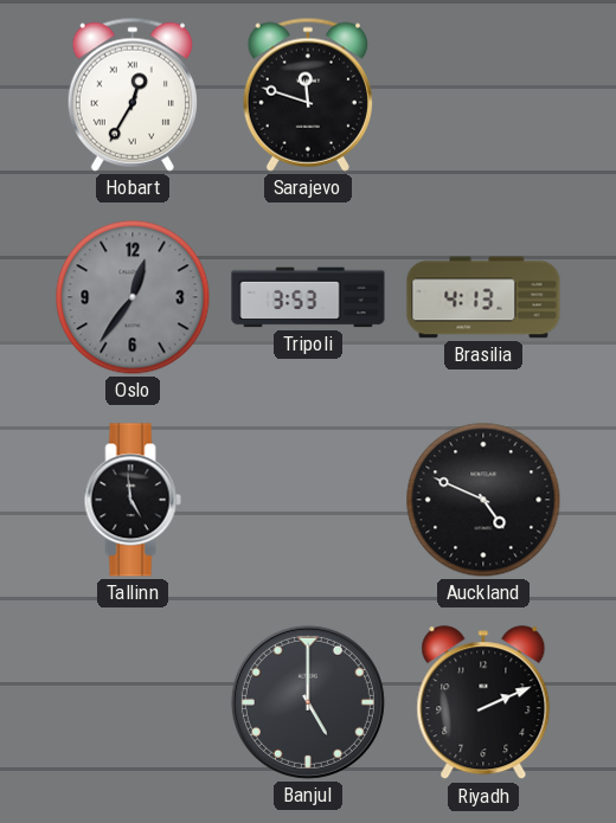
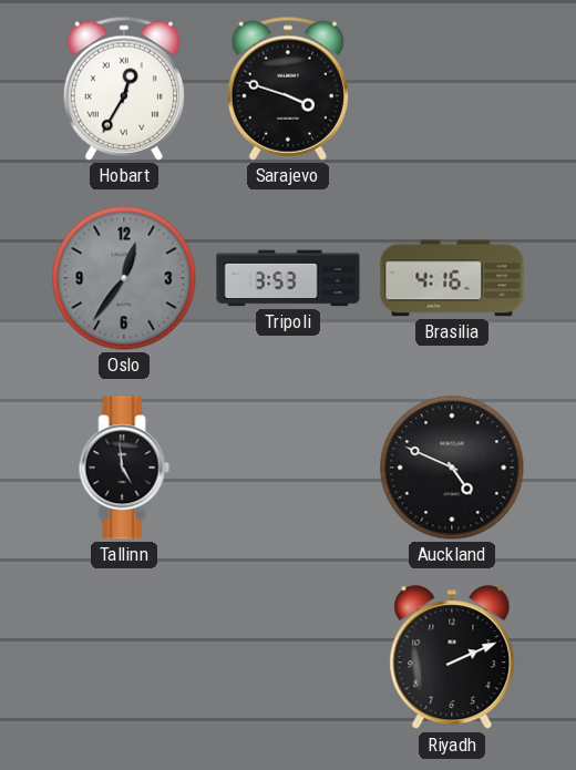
Sarajevo: 11:48 -> 3:48
Brasilia: 4:13 -> 4:16
Banjul: 5:00 -> none
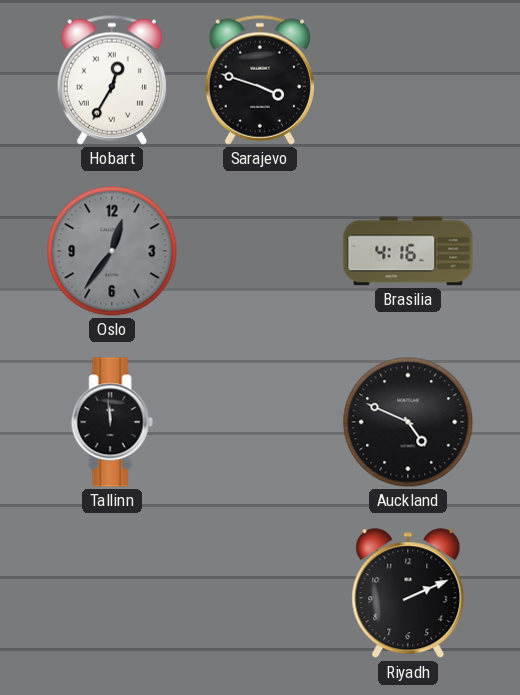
Tripoli: 3:53 -> none
Tallinn: 4:59 -> 11:59
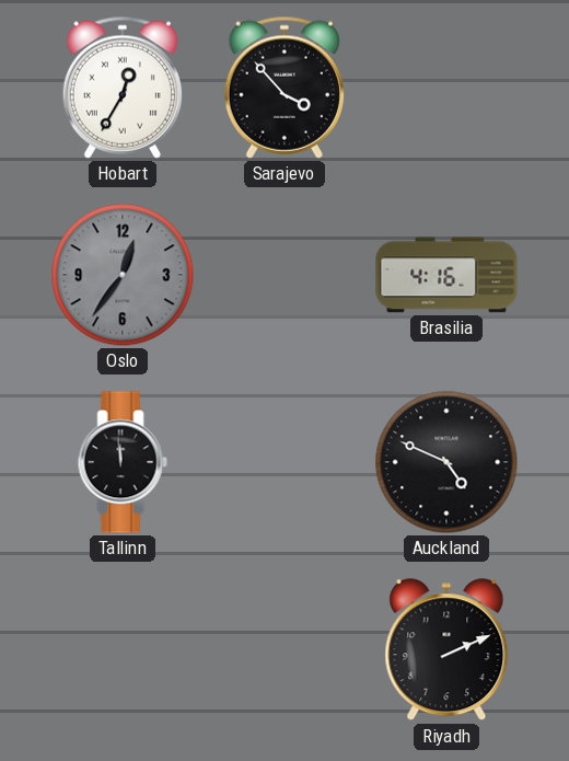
Sarajevo: 3:48 -> 3:53
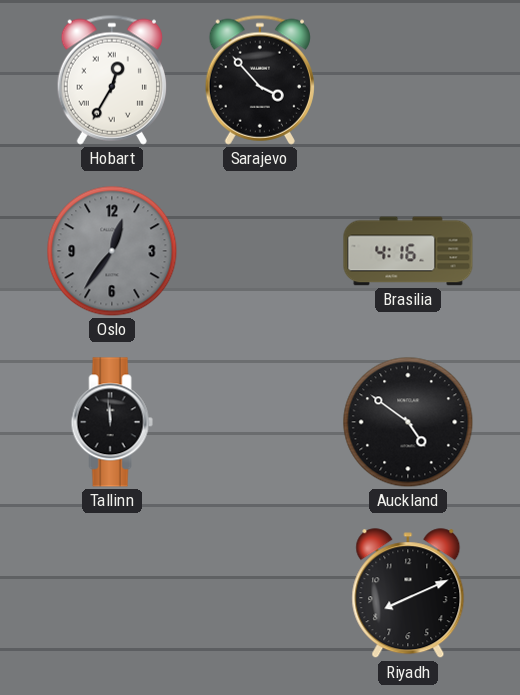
Auckland: 4:49 -> 4:51
Riyadh: 2:11 -> 8:11
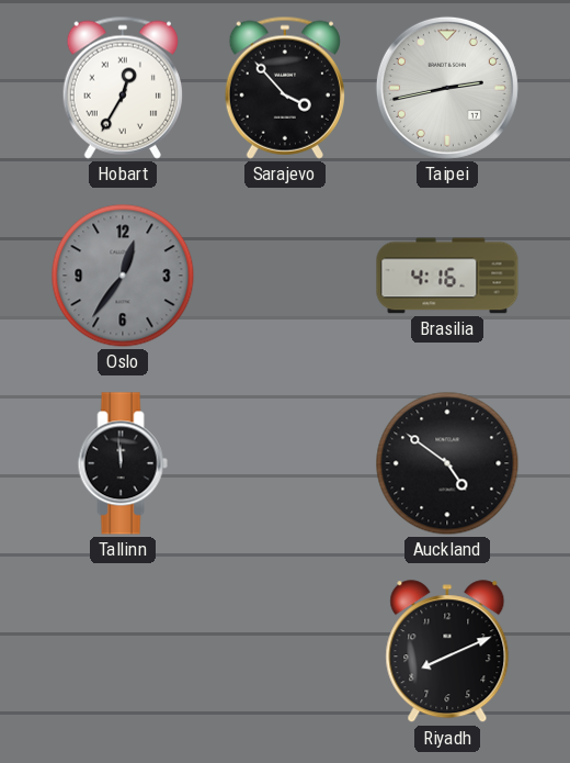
Taipei: none -> 2:43
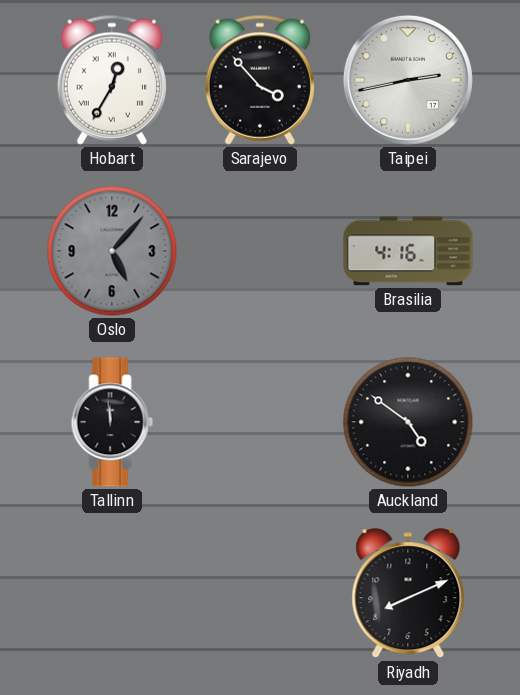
Oslo: 12:36 -> 5:07
